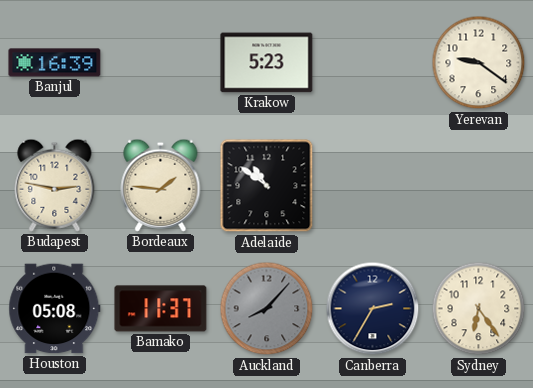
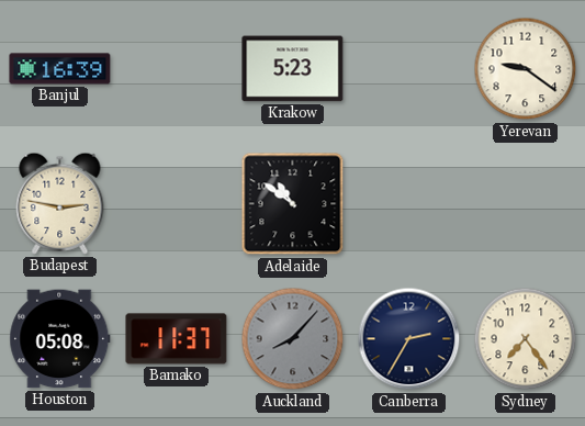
Bordeaux: 1:46 -> none
Sydney: 6:24 -> 7:24
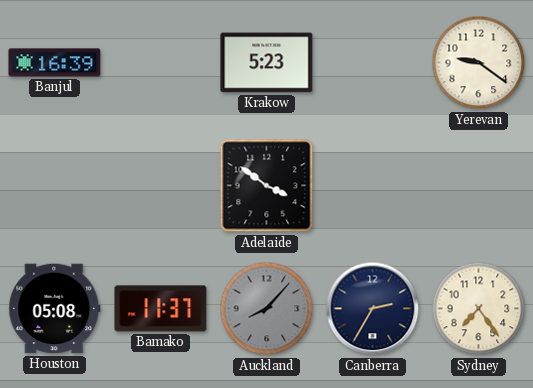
Budapest: 2:47 -> none
Adelaide: 10:51 -> 3:51
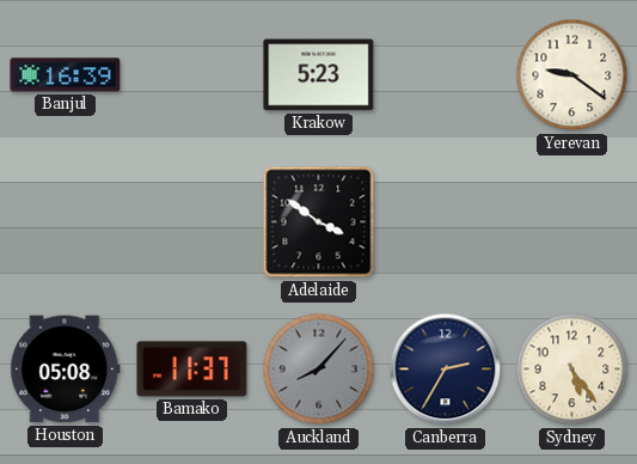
Sydney: 7:24 -> 5:24
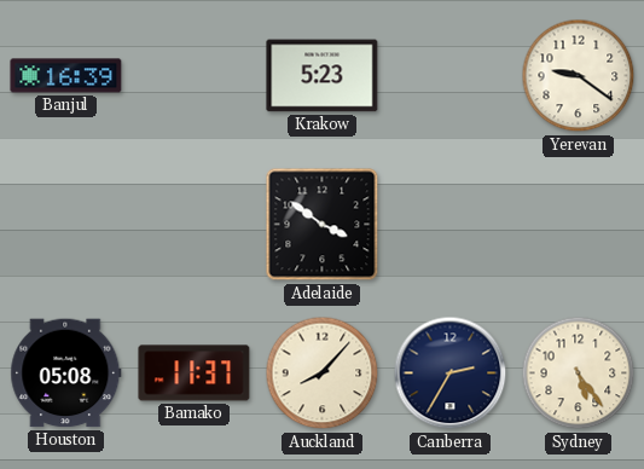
Auckland dial: grey -> cream
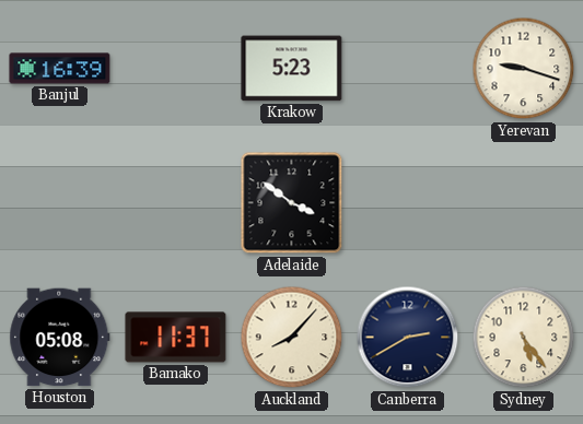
Yerevan: 9:21 -> 9:18
Canberra: 2:35 -> 2:40
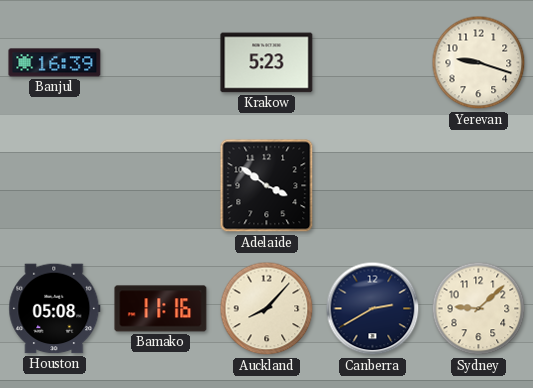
Bamako: 11:37 -> 11:16
Sydney: 5:24 -> 9:08
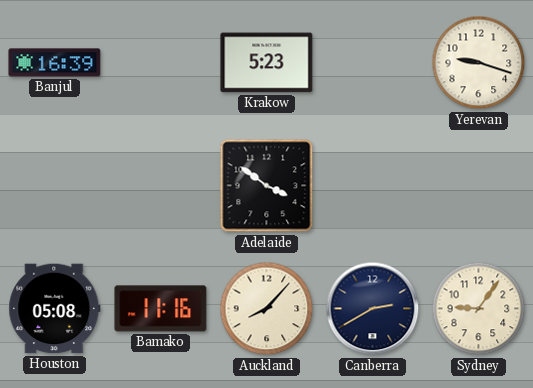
Sydney: 9:08 -> 9:06
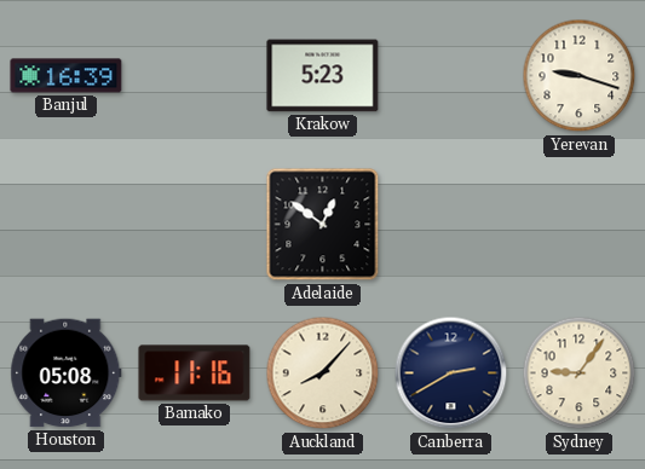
Adelaide: 3:51 -> 12:51
